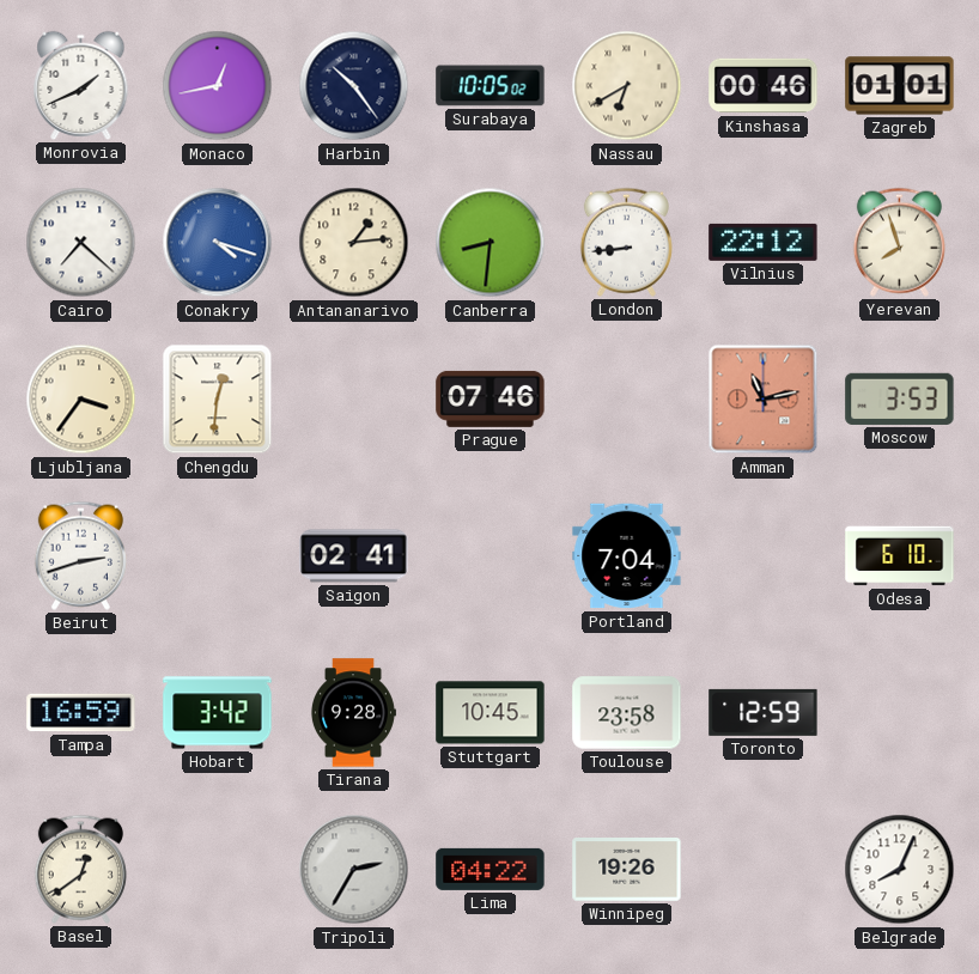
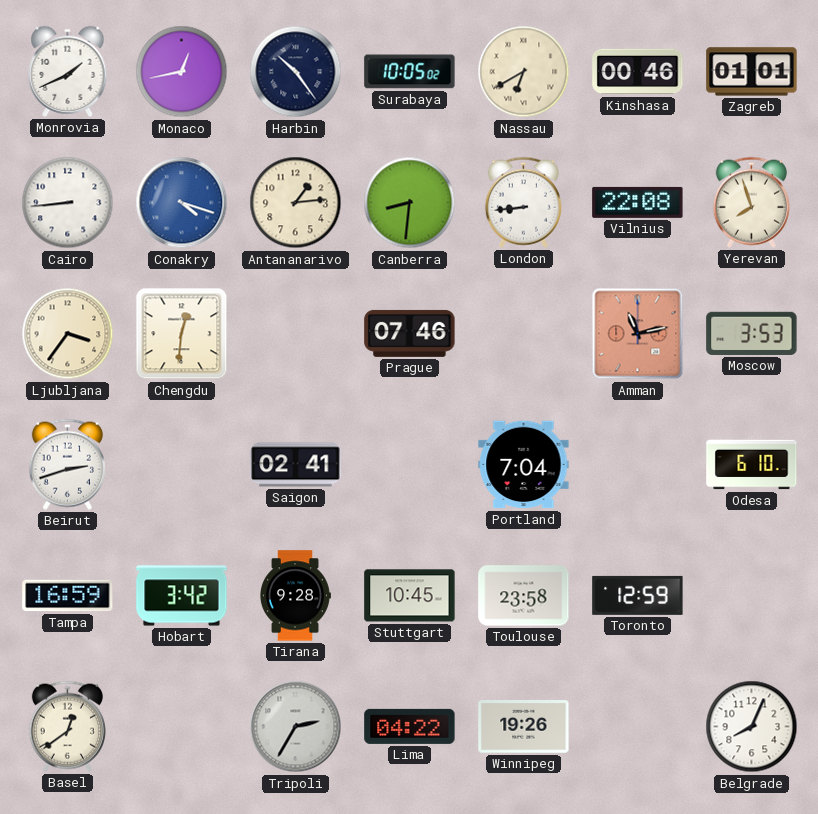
Cairo: 7:22 -> 8:44
Vilnius: 22:12 -> 22:08
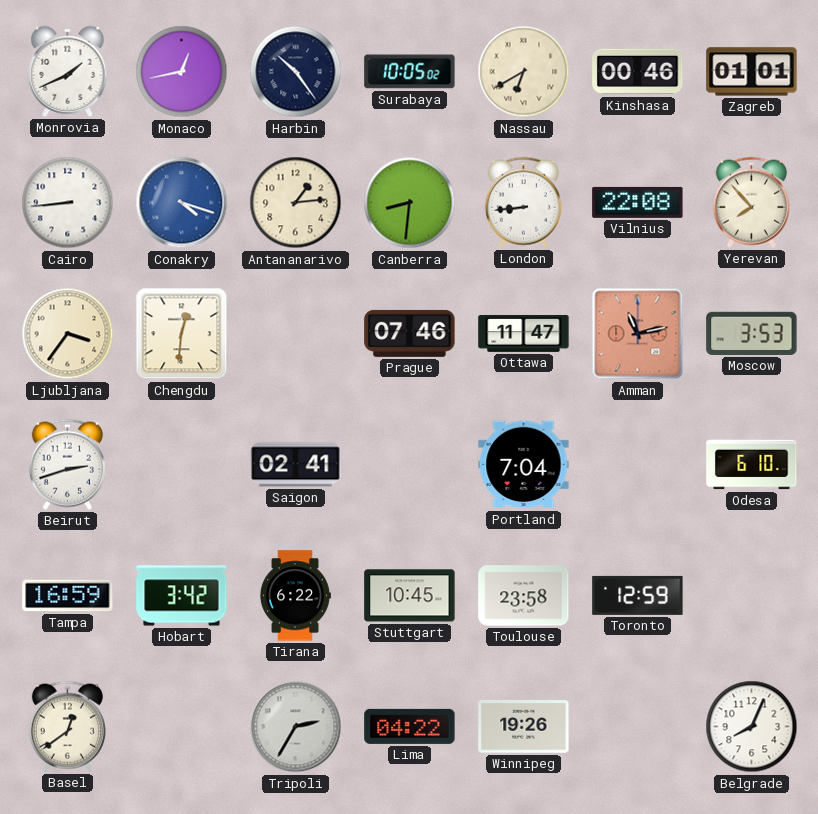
Yerevan: 7:57 -> 7:53
Ottawa: none -> 11:47
Tirana: 9:28 -> 6:22
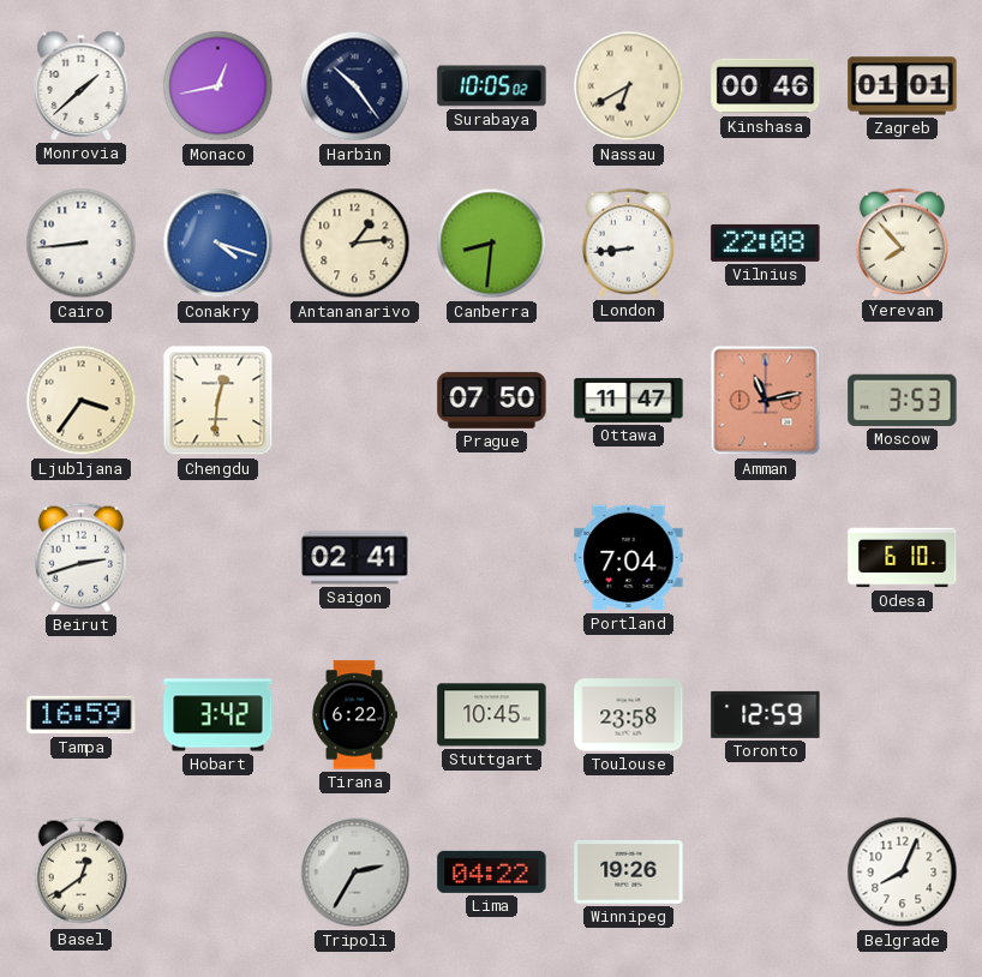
Monrovia: 1:41 -> 1:38
Prague: 07:46 -> 07:50
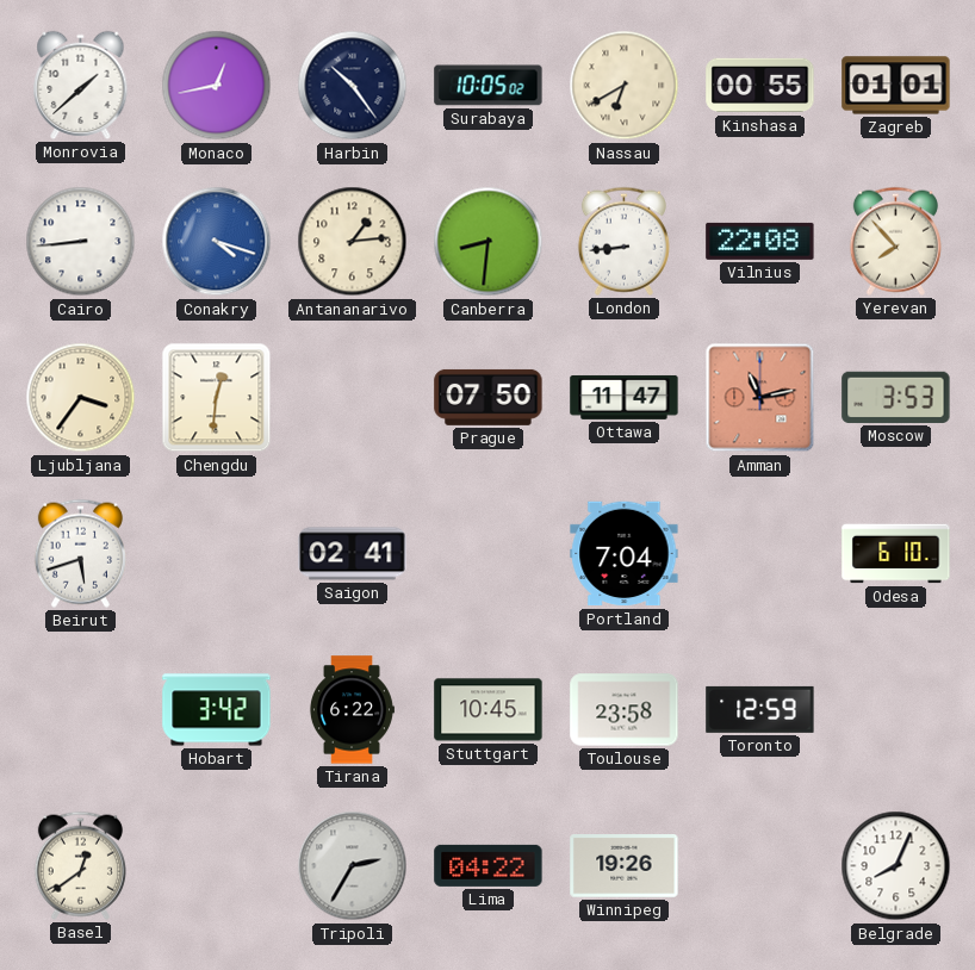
Kinshasa: 00:46 -> 00:55
Beirut: 2:42 -> 5:42
Tampa: 16:59 -> none
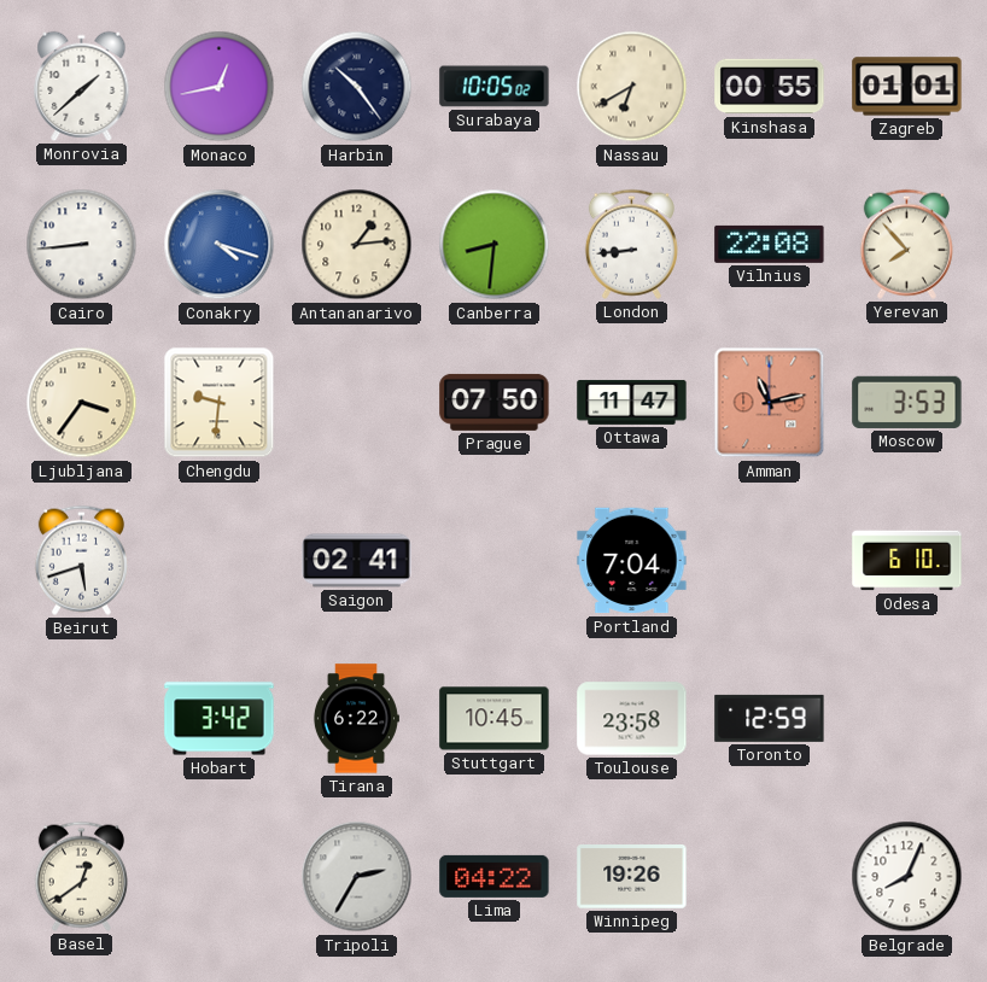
Chengdu: 12:31 -> 9:31
